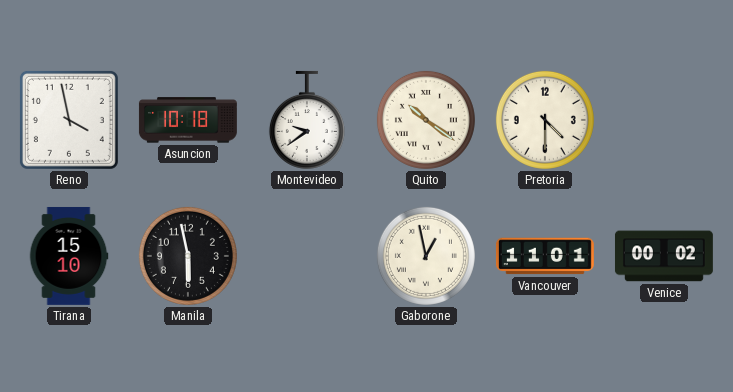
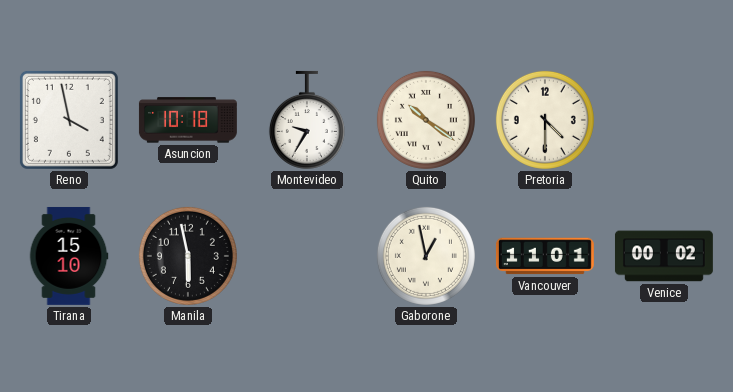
Montevideo: 9:39 -> 9:35
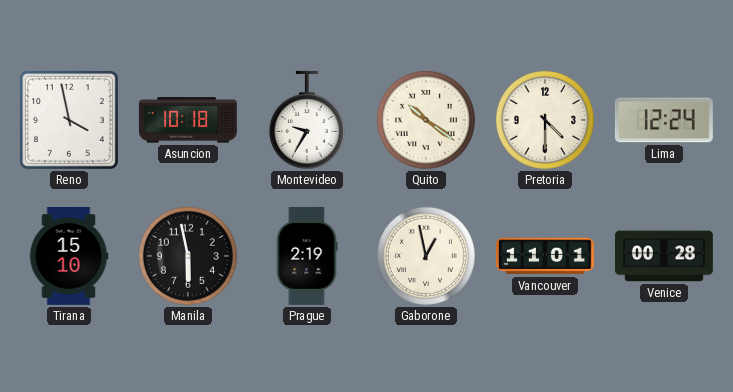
Lima: none -> 12:24
Prague: none -> 2:19
Venice: 00:02 -> 00:28
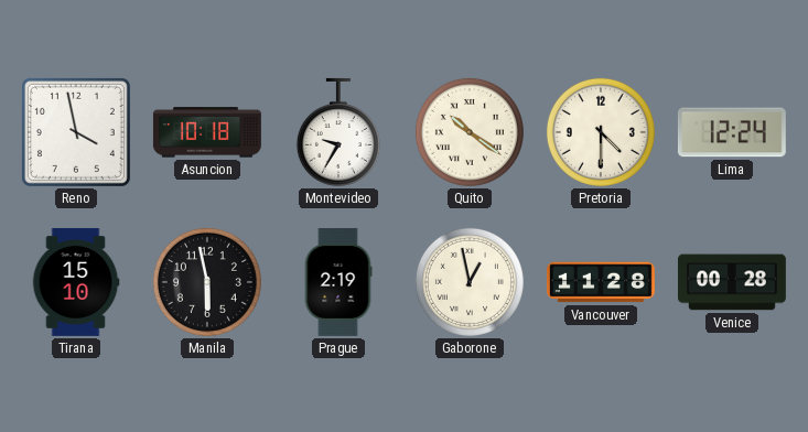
Vancouver: 11:01 -> 11:28
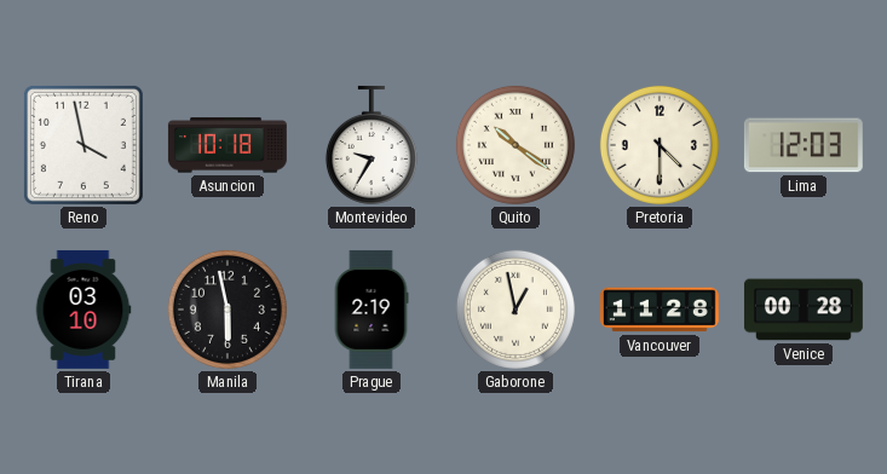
Lima: 12:24 -> 12:03
Tirana: 15:10 -> 03:10
